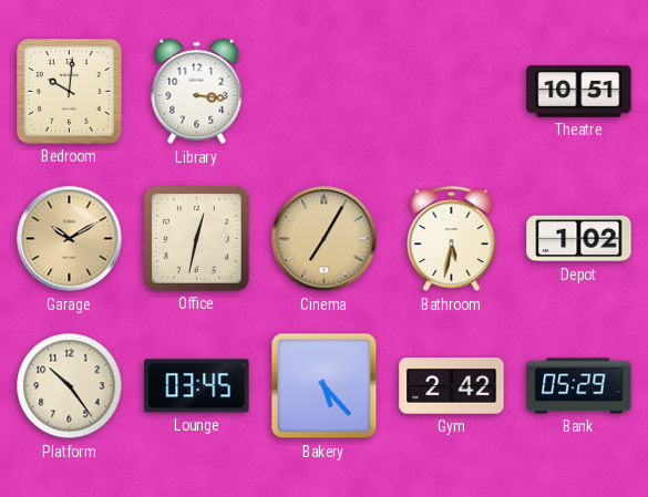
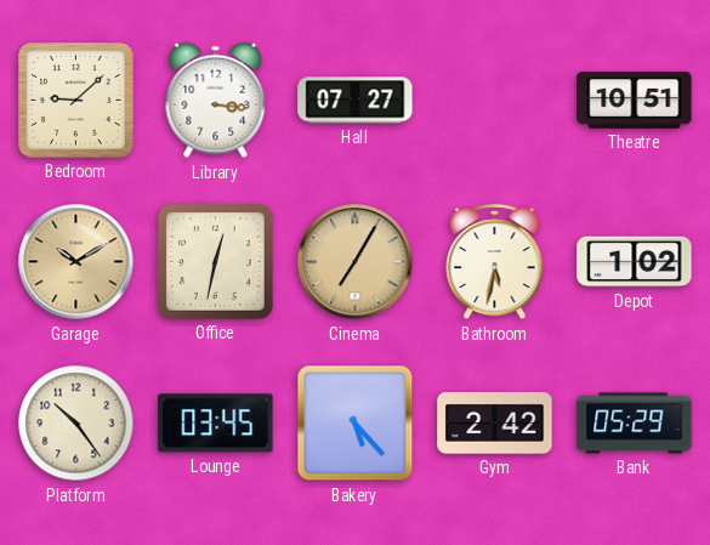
Bedroom: 10:01 -> 9:08
Hall: none -> 07:27
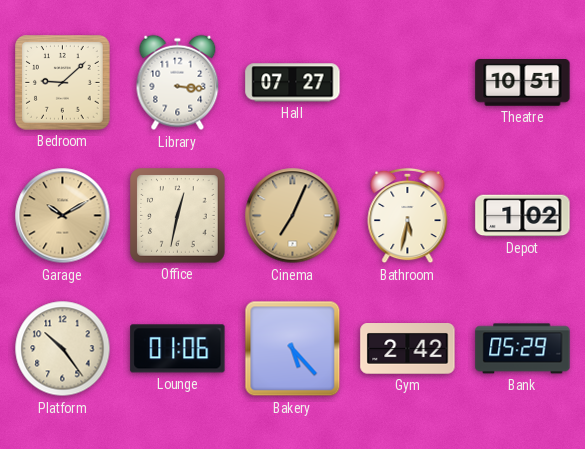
Cinema: 7:05 -> 7:04
Lounge: 03:45 -> 01:06
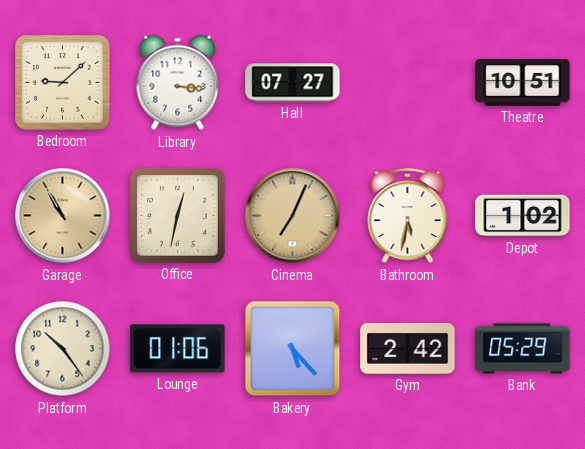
Garage: 10:10 -> 10:55
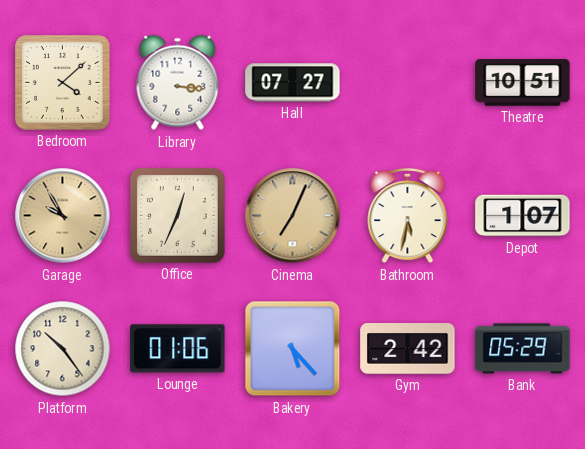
Bedroom: 9:08 -> 4:08
Garage: 10:55 -> 9:55
Office: 12:32 -> 12:34
Depot: 1:02 -> 1:07
